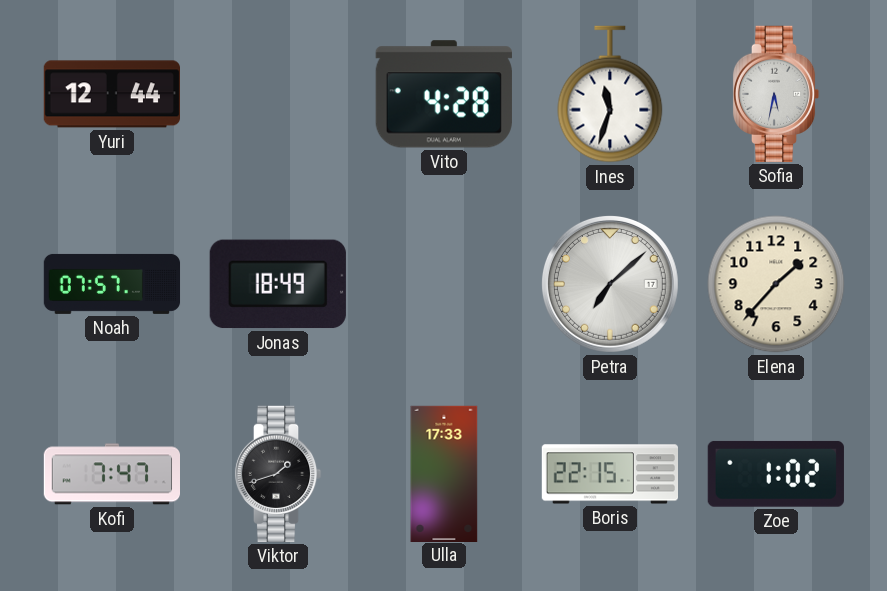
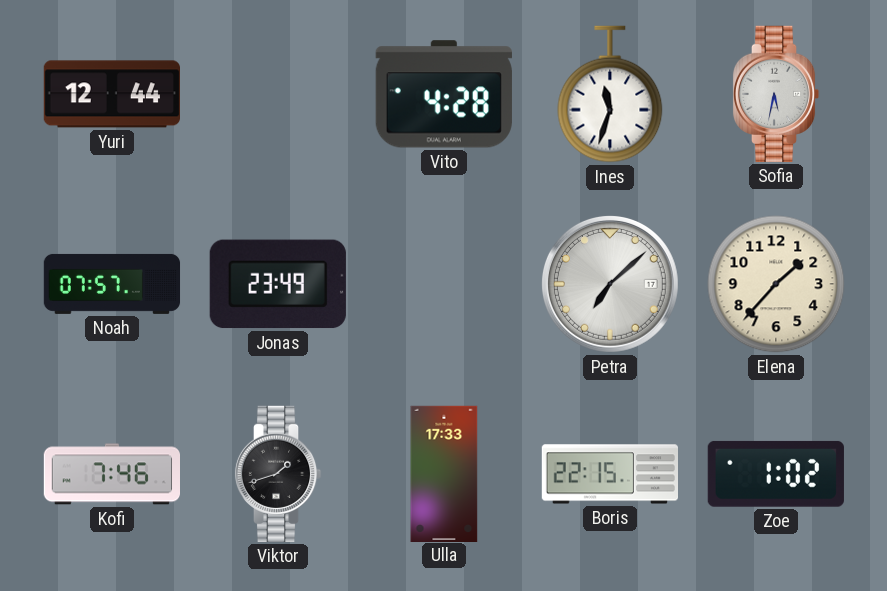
Jonas: 18:49 -> 23:49
Kofi: 7:47 -> 7:46
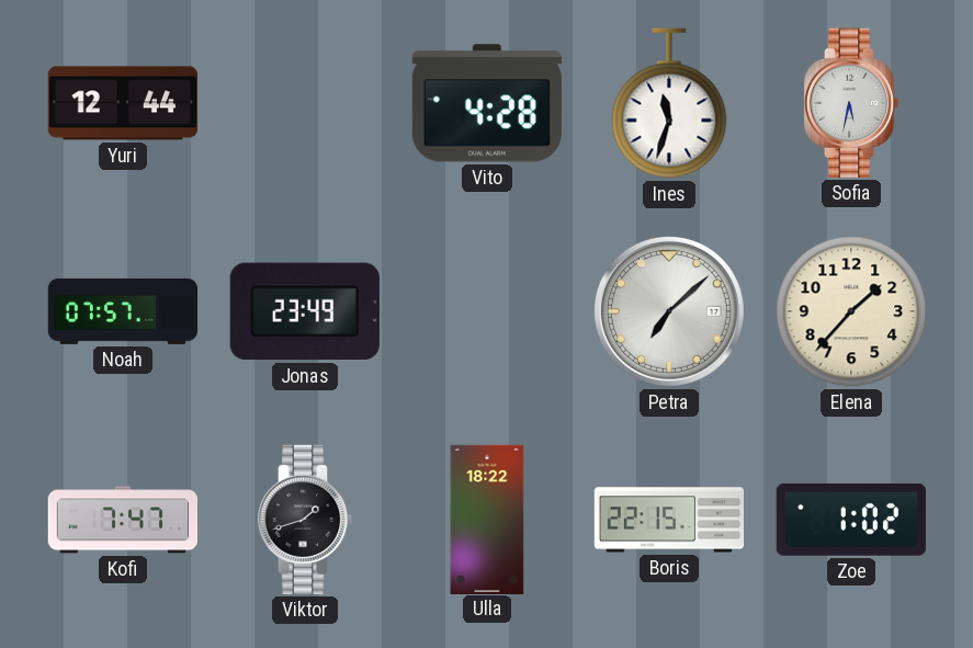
Kofi: 7:46 -> 7:47
Ulla: 17:33 -> 18:22
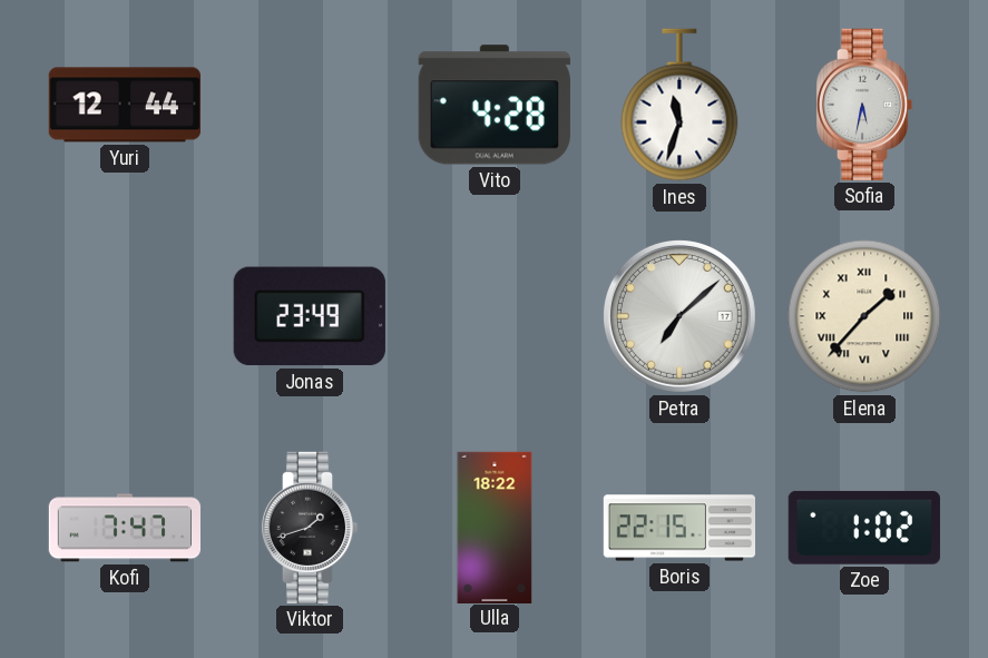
Noah: 07:57 -> none
Elena numerals: Arabic -> Roman
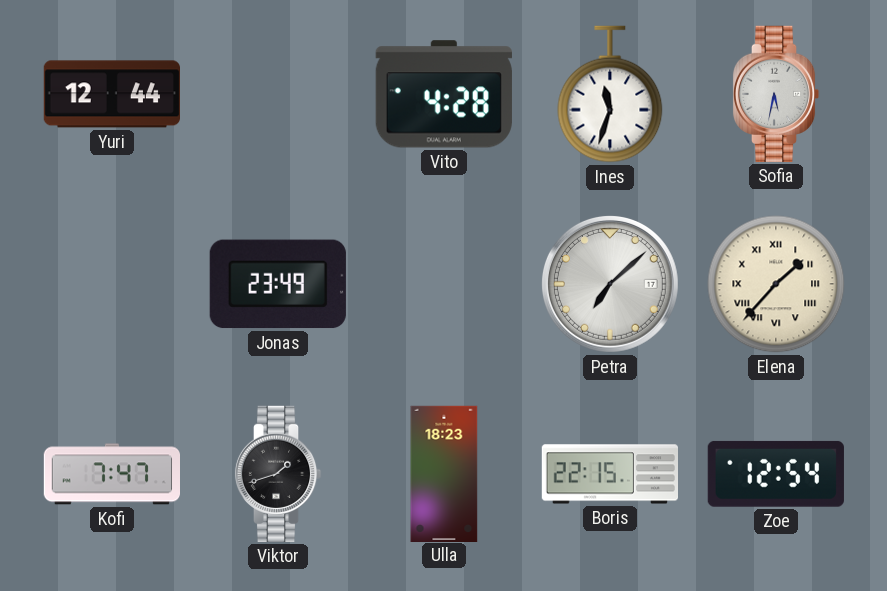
Ulla: 18:22 -> 18:23
Zoe: 1:02 -> 12:54
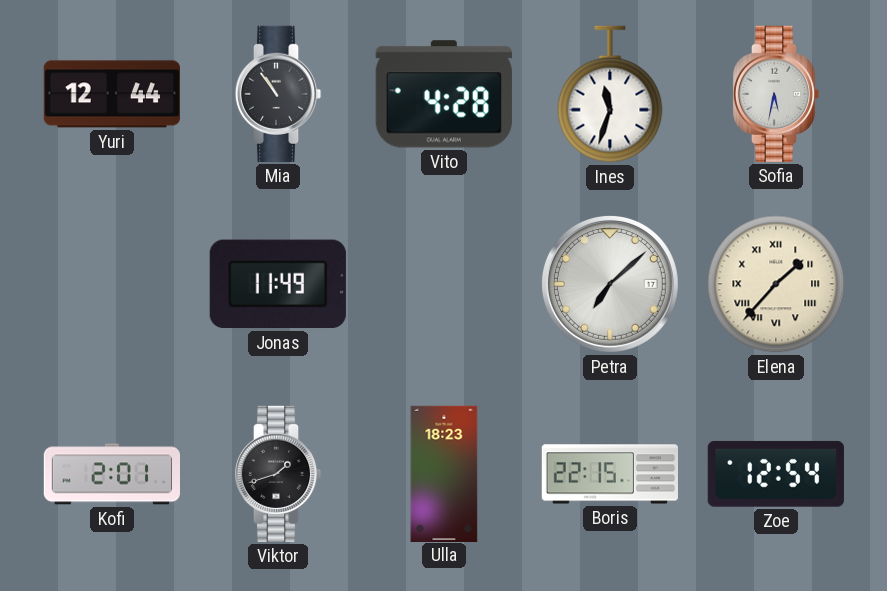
Mia: none -> 10:54
Jonas: 23:49 -> 11:49
Kofi: 7:47 -> 2:01
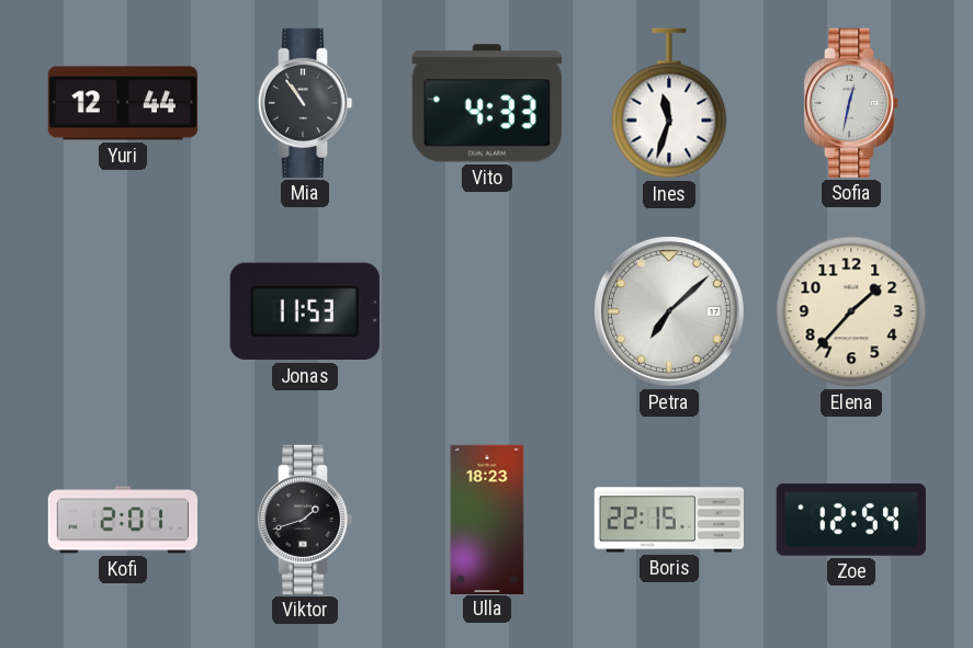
Vito: 4:28 -> 4:33
Sofia: 5:32 -> 12:32
Jonas: 11:49 -> 11:53
Elena numerals: Roman -> Arabic
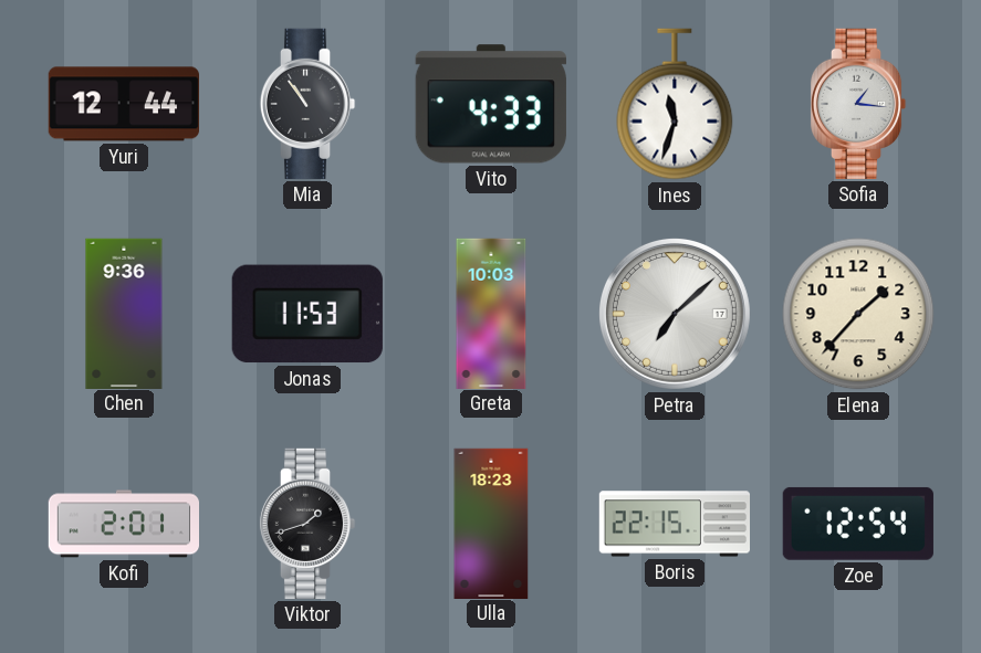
Sofia: 12:32 -> 1:16
Chen: none -> 9:36
Greta: none -> 10:03
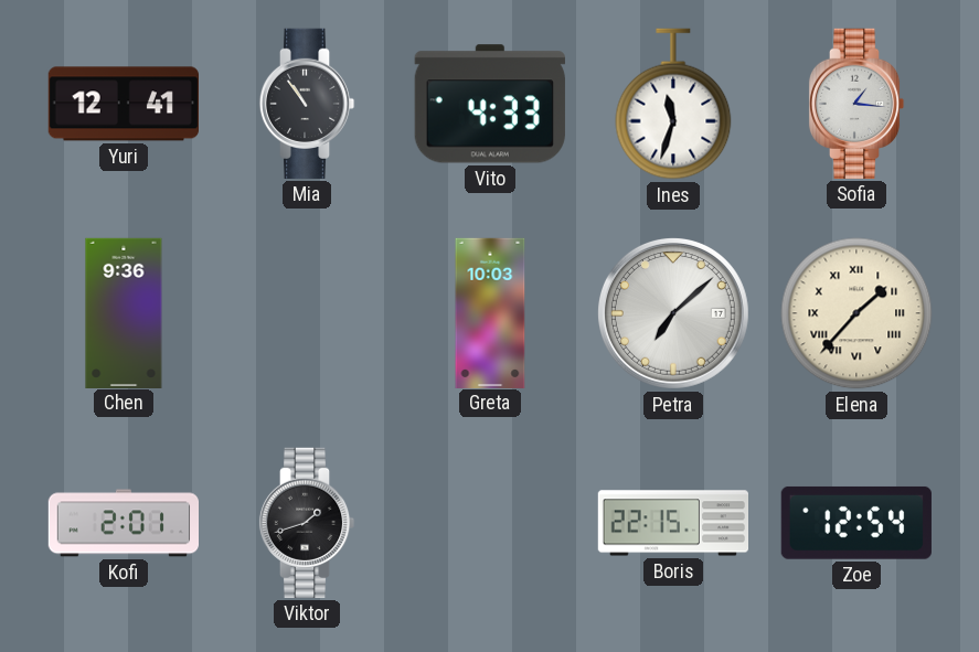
Yuri: 12:44 -> 12:41
Jonas: 11:53 -> none
Elena numerals: Arabic -> Roman
Ulla: 18:23 -> none
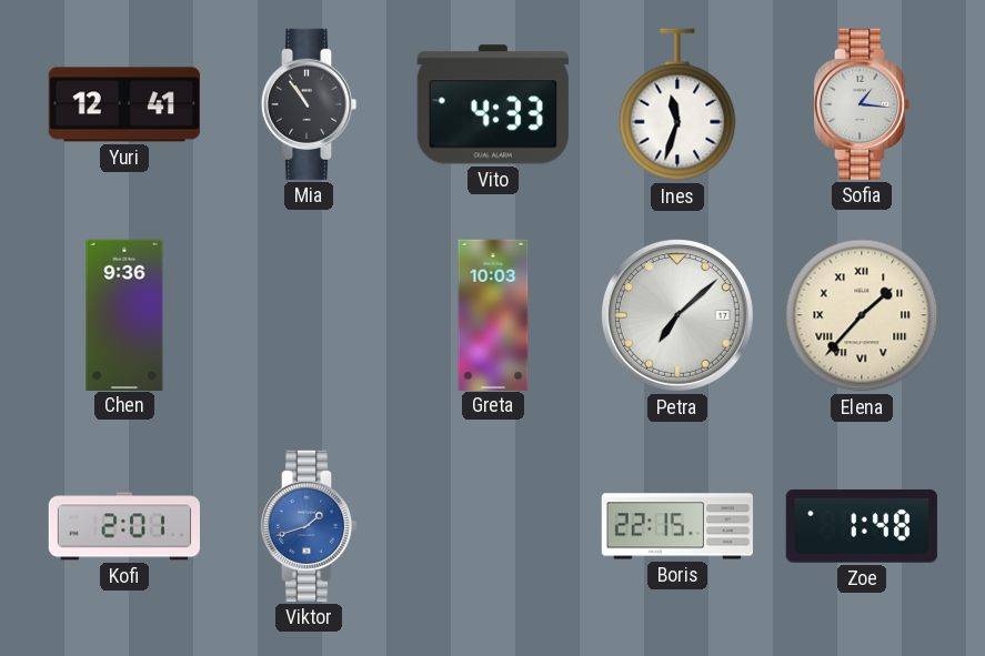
Viktor dial: black -> blue
Zoe: 12:54 -> 1:48
